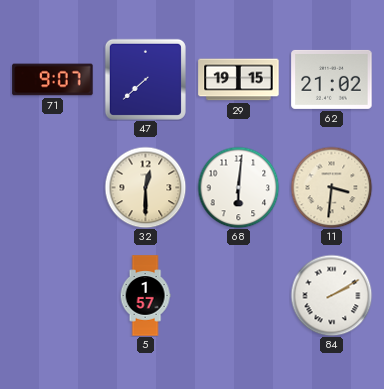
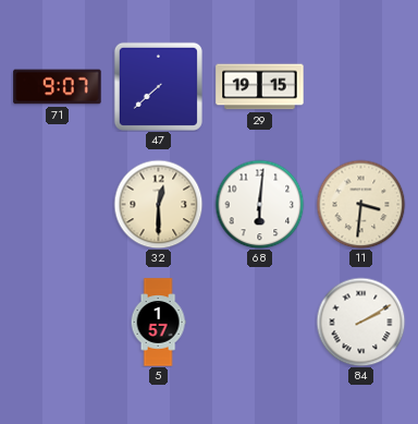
62: 21:02 -> none
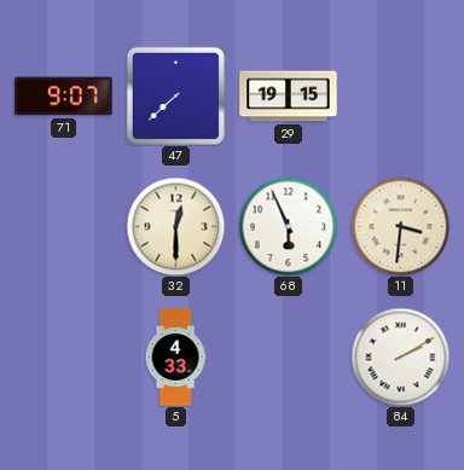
68: 6:01 -> 5:56
5: 1:57 -> 4:33
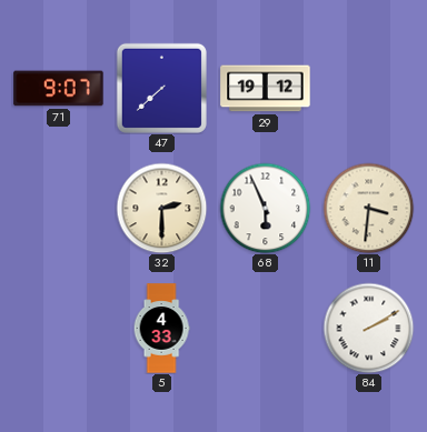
29: 19:15 -> 19:12
32: 12:30 -> 2:30
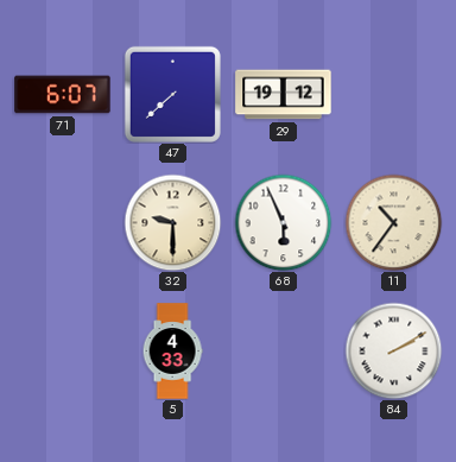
71: 9:07 -> 6:07
32: 2:30 -> 9:30
11: 3:31 -> 10:36
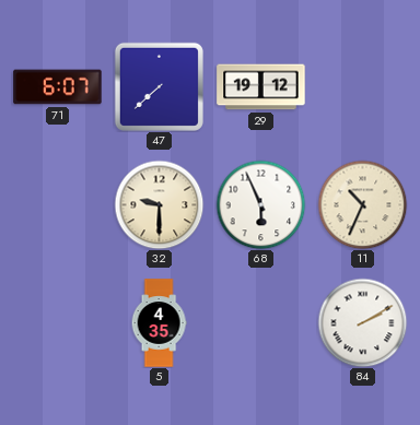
11: 10:36 -> 10:34
5: 4:33 -> 4:35
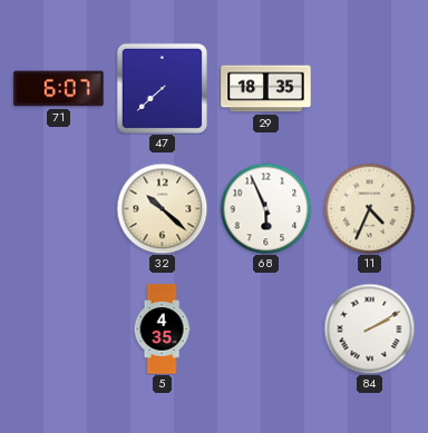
29: 19:12 -> 18:35
32: 9:30 -> 10:22
11: 10:34 -> 4:34
